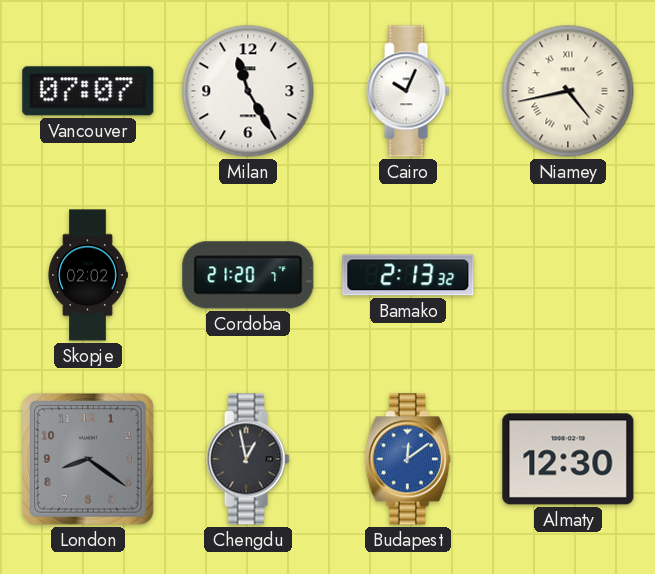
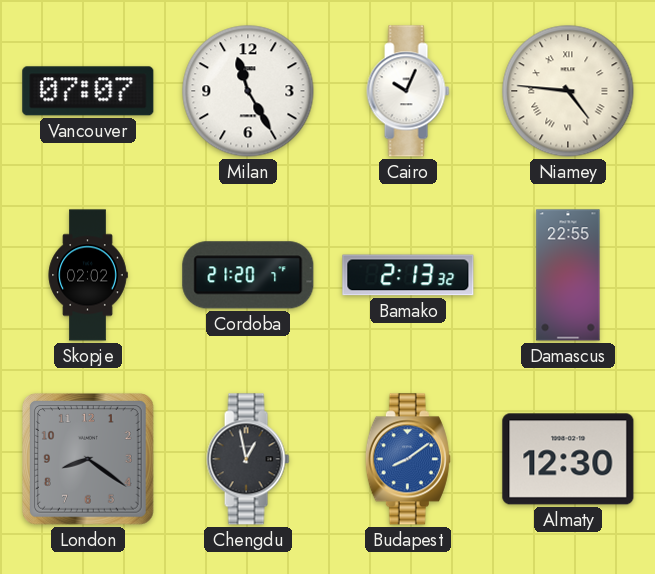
Niamey: 4:43 -> 4:46
Damascus: none -> 22:55
Budapest: 12:09 -> 8:09
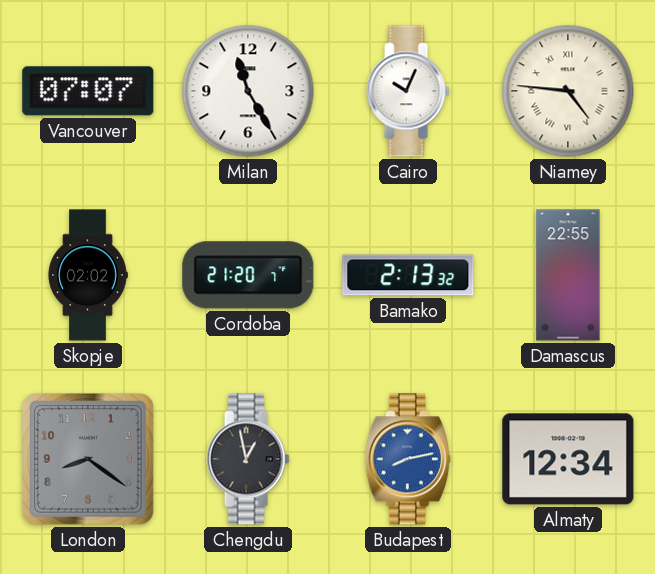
Budapest: 8:09 -> 8:13
Almaty: 12:30 -> 12:34
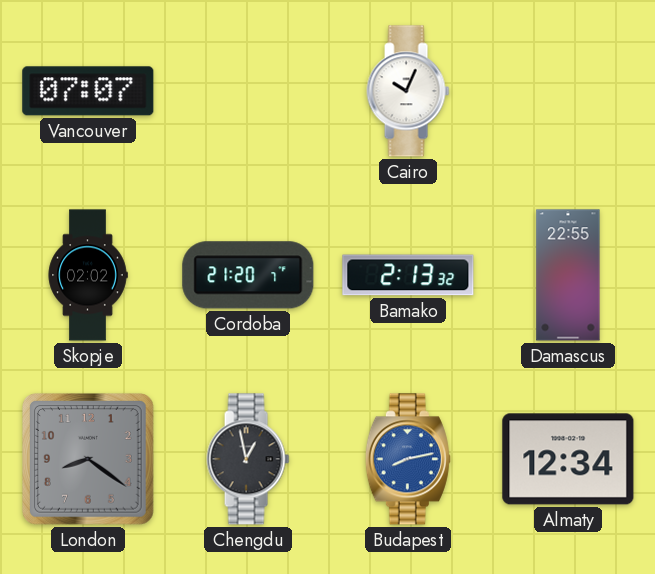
Milan: 11:25 -> none
Niamey: 4:46 -> none
